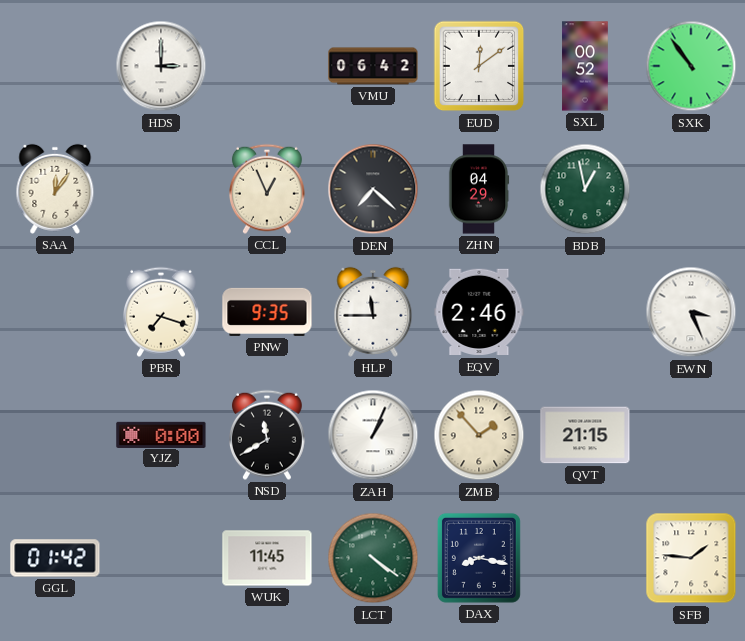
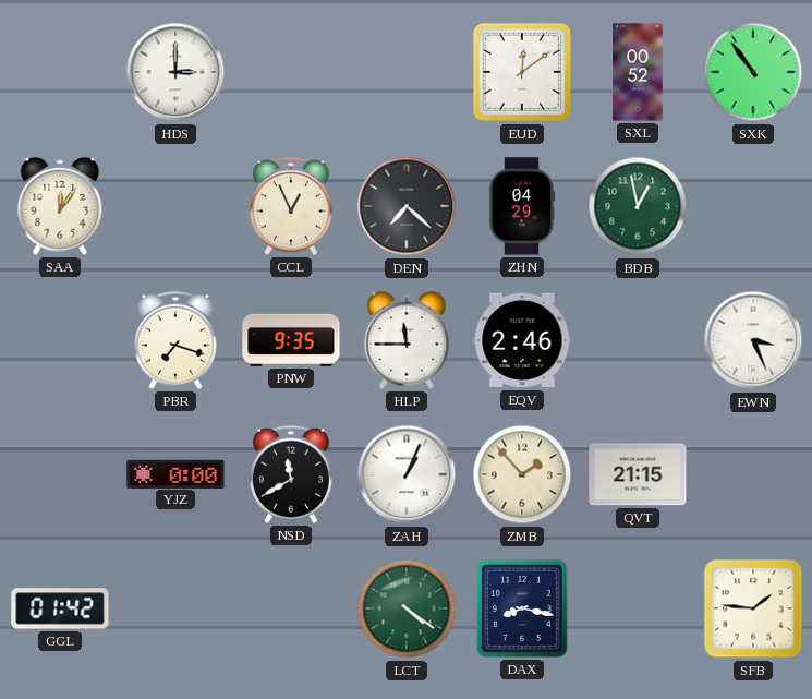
VMU: 06:42 -> none
WUK: 11:45 -> none
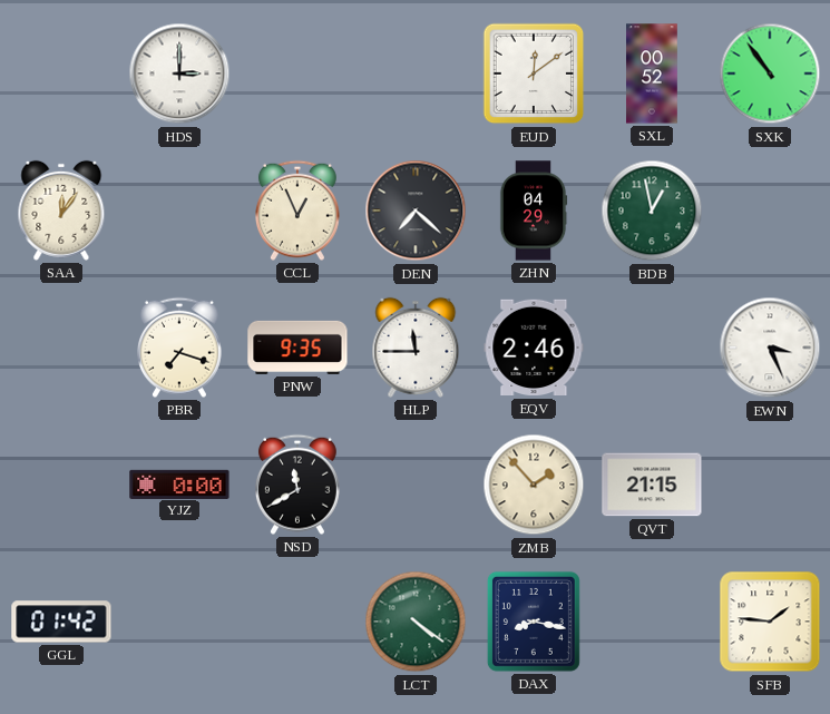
ZAH: 1:04 -> none
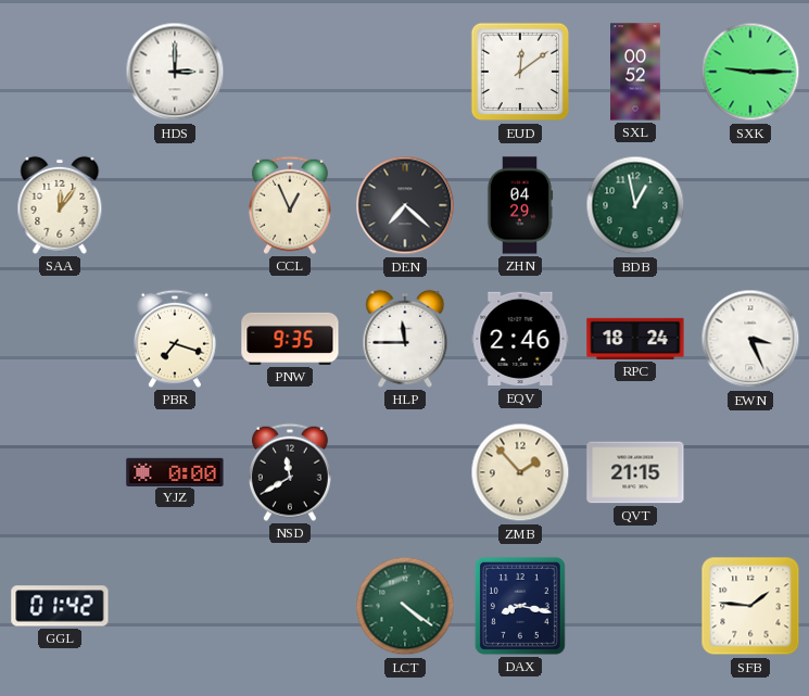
SXK: 10:54 -> 9:15
RPC: none -> 18:24
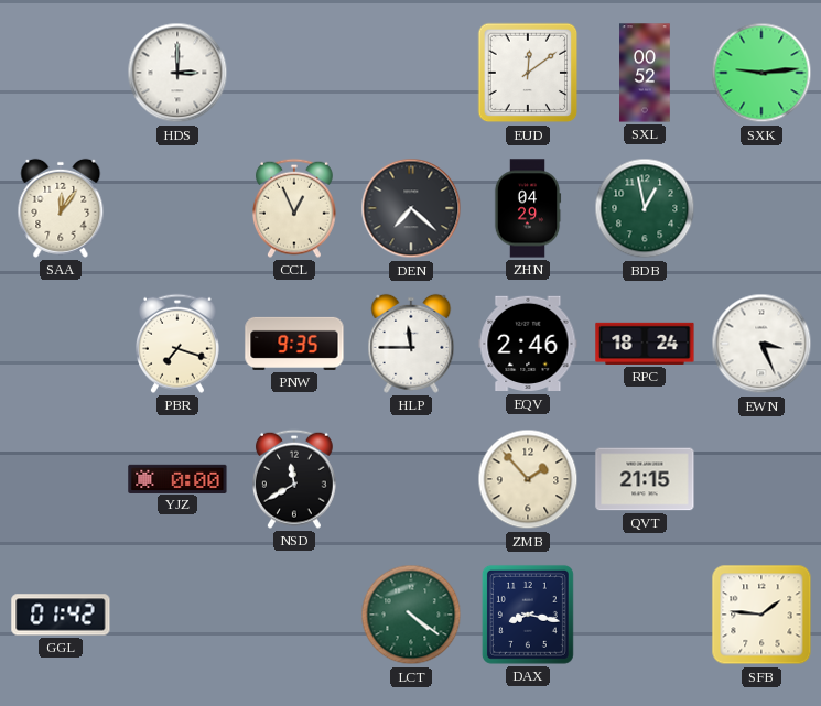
SXK: 9:15 -> 9:14
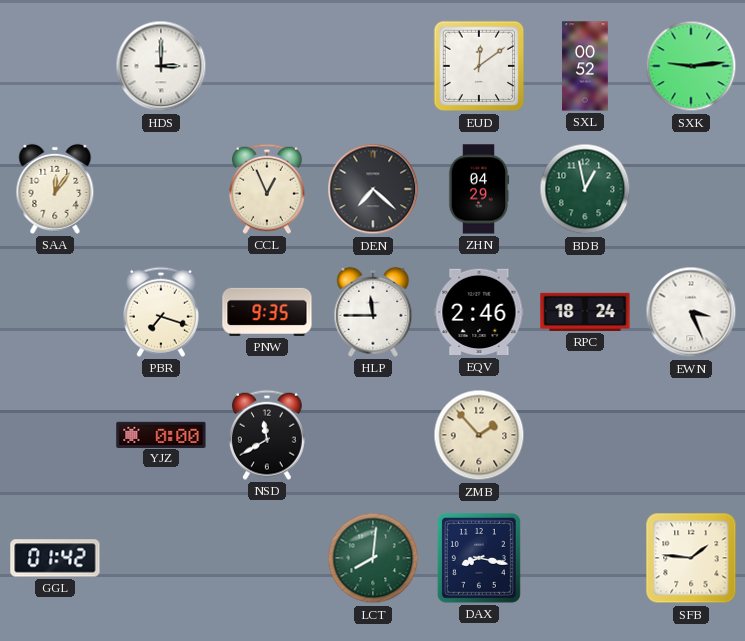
QVT: 21:15 -> none
LCT: 4:21 -> 8:01
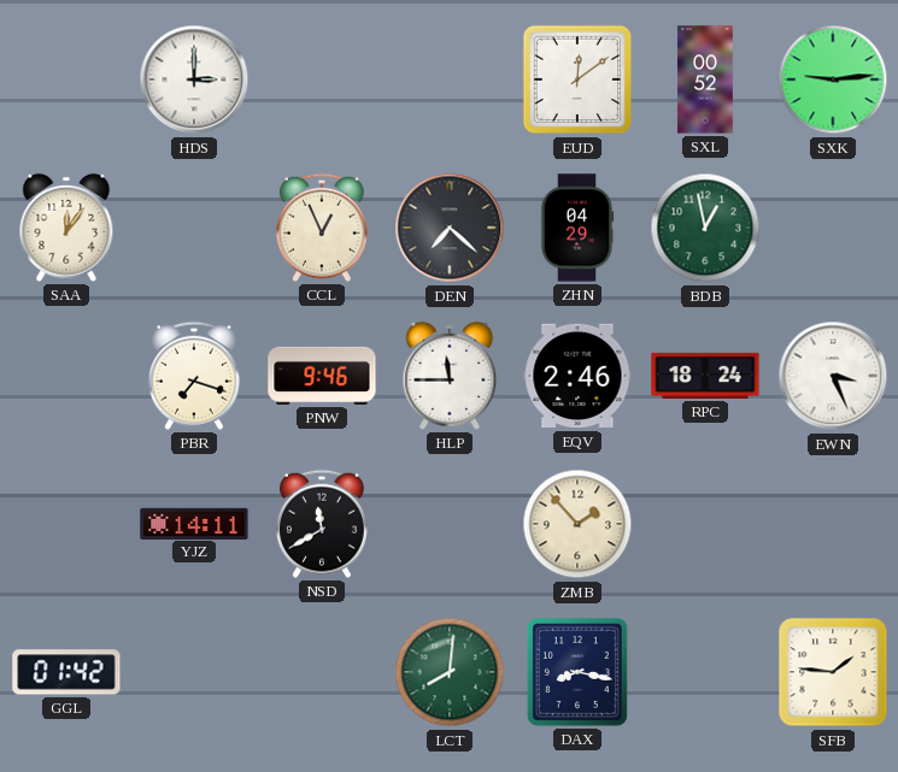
PNW: 9:35 -> 9:46
YJZ: 0:00 -> 14:11
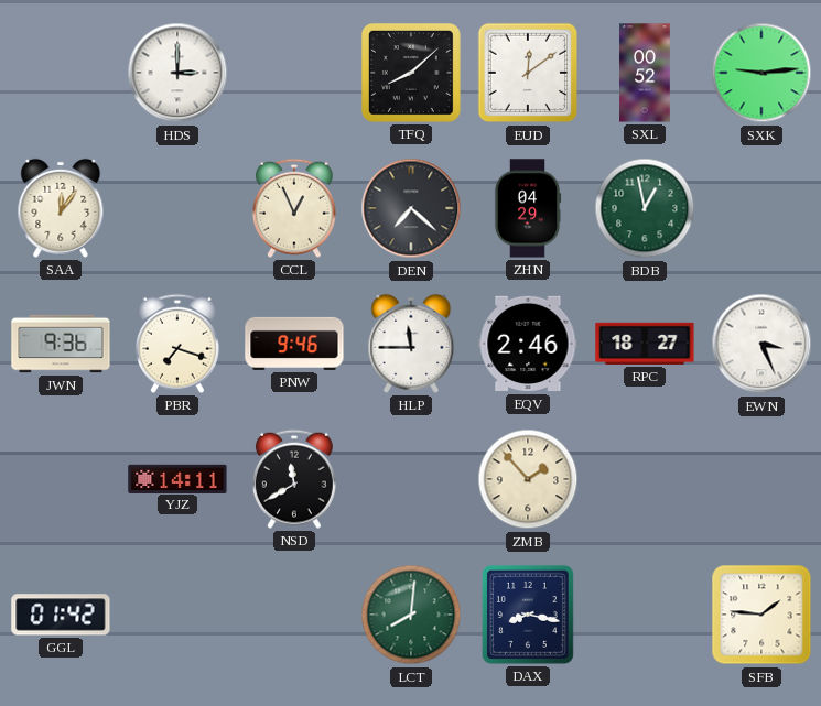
TFQ: none -> 8:08
JWN: none -> 9:36
RPC: 18:24 -> 18:27
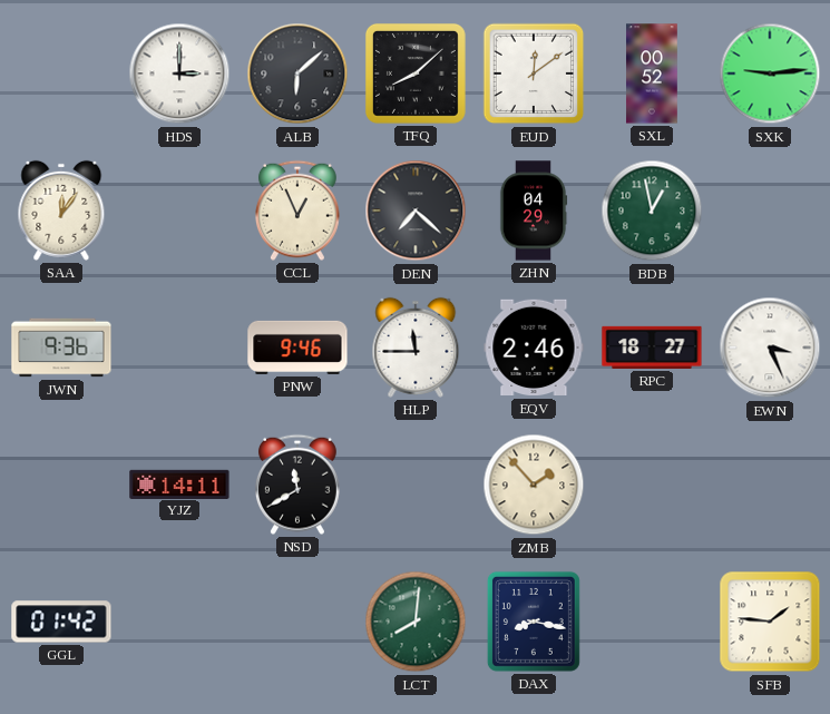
ALB: none -> 6:08
PBR: 7:18 -> none
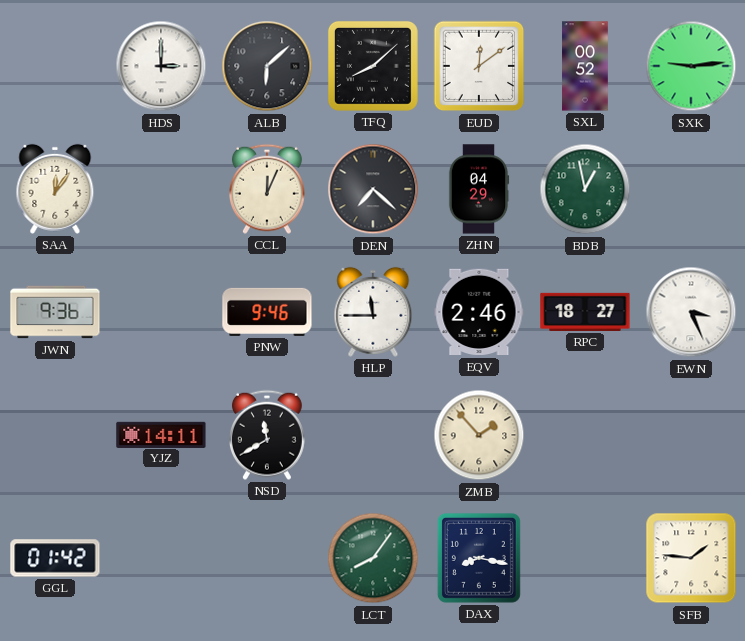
CCL: 12:56 -> 12:04
LCT: 8:01 -> 8:06
